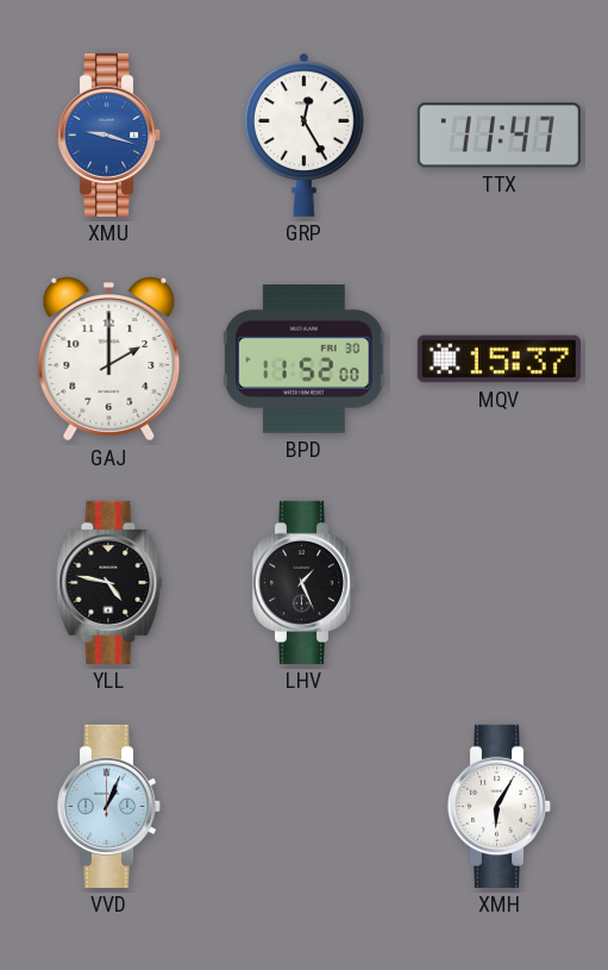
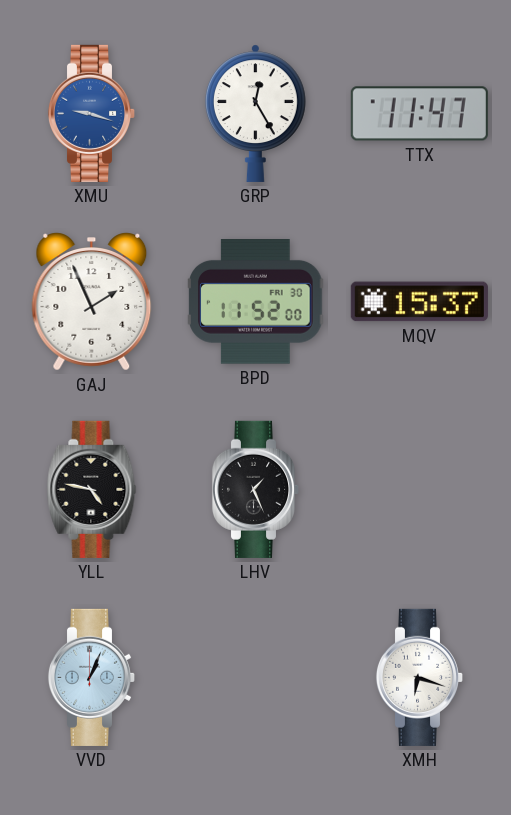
GAJ: 2:00 -> 1:56
XMH: 6:05 -> 6:18
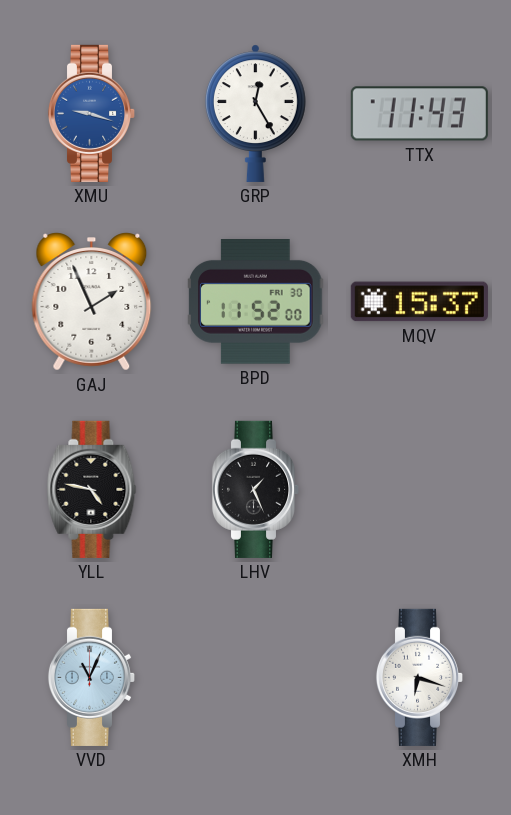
TTX: 11:47 -> 11:43
VVD: 1:04 -> 11:04
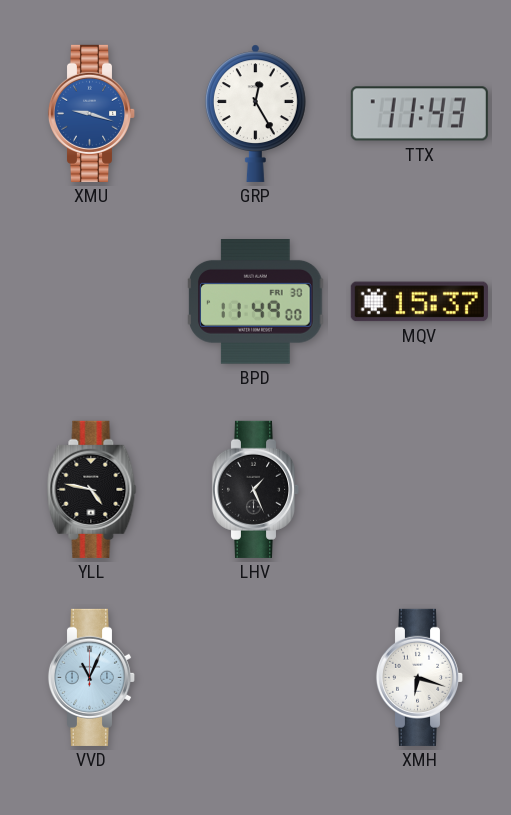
GAJ: 1:56 -> none
BPD: 11:52 -> 11:49
